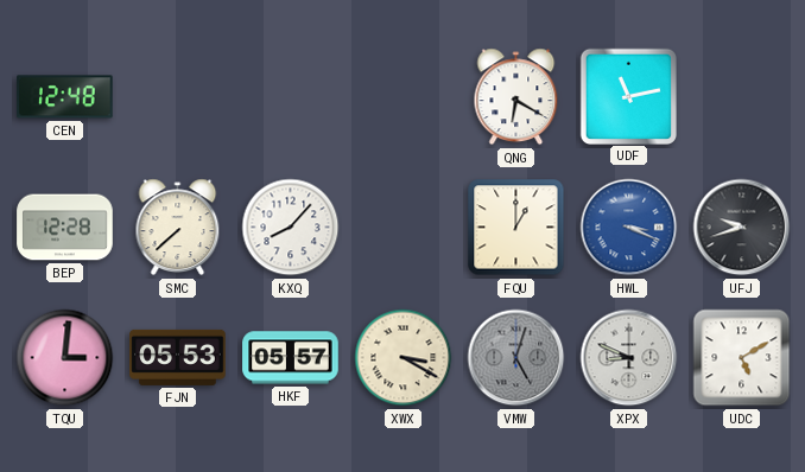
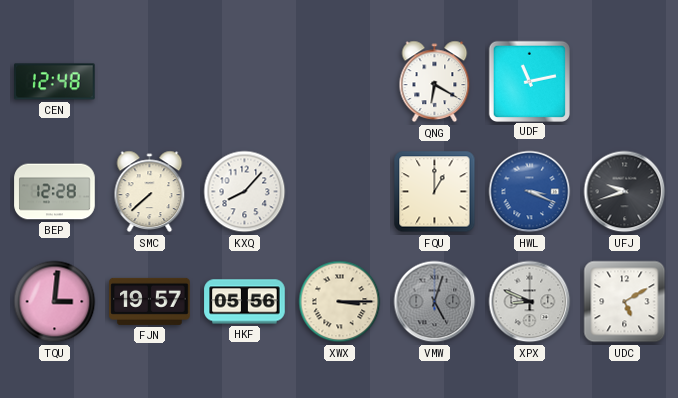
FJN: 05:53 -> 19:57
HKF: 05:57 -> 05:56
XWX: 3:20 -> 3:15
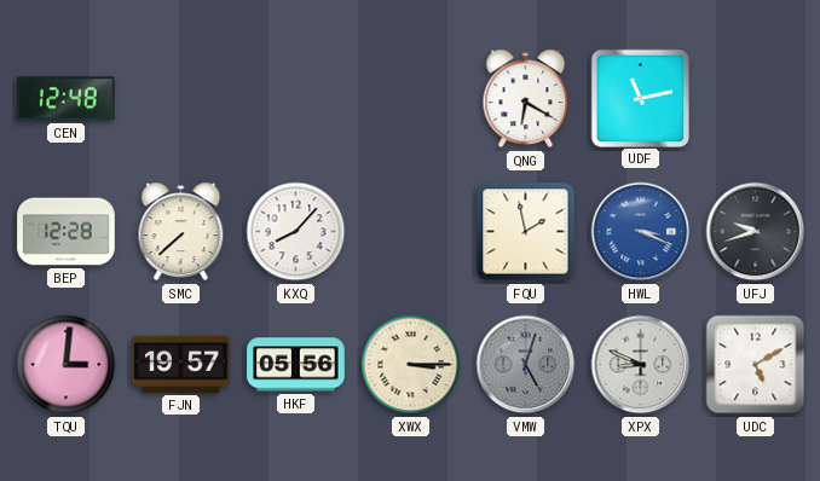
FQU: 1:00 -> 1:58
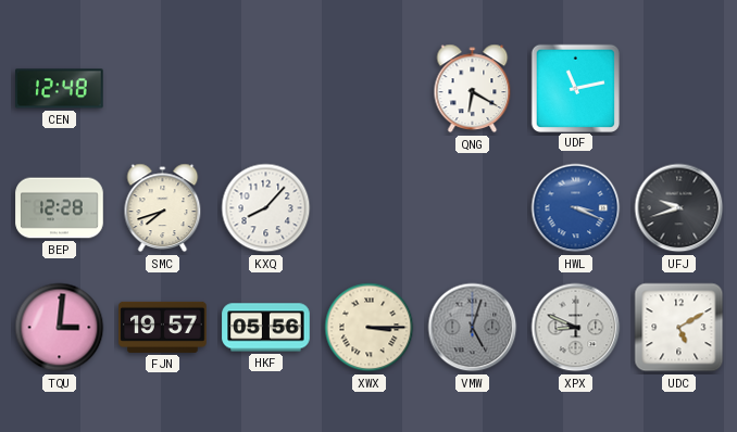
SMC: 7:38 -> 7:42
FQU: 1:58 -> none
